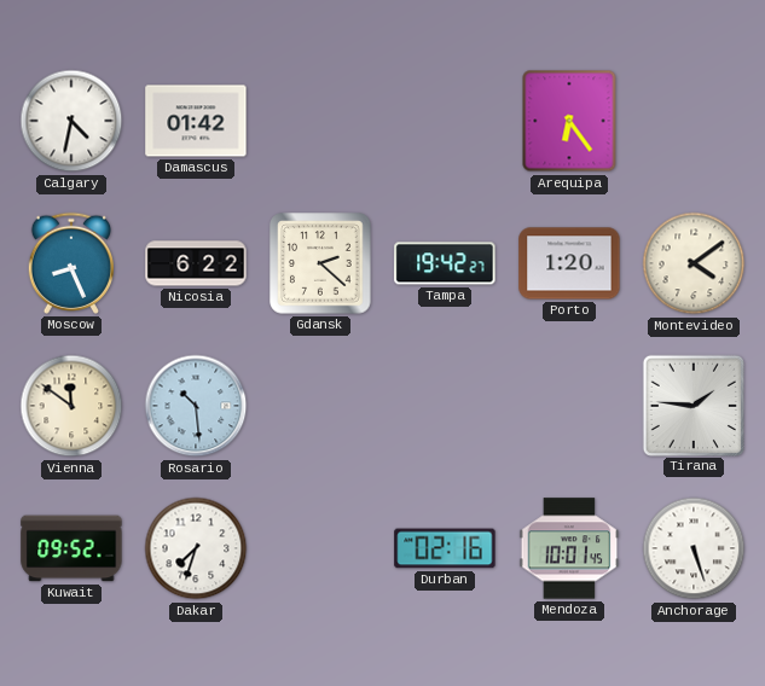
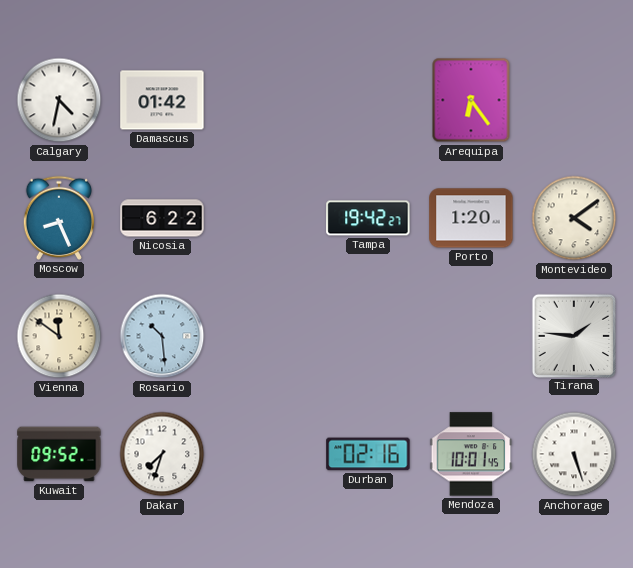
Gdansk: 2:22 -> none
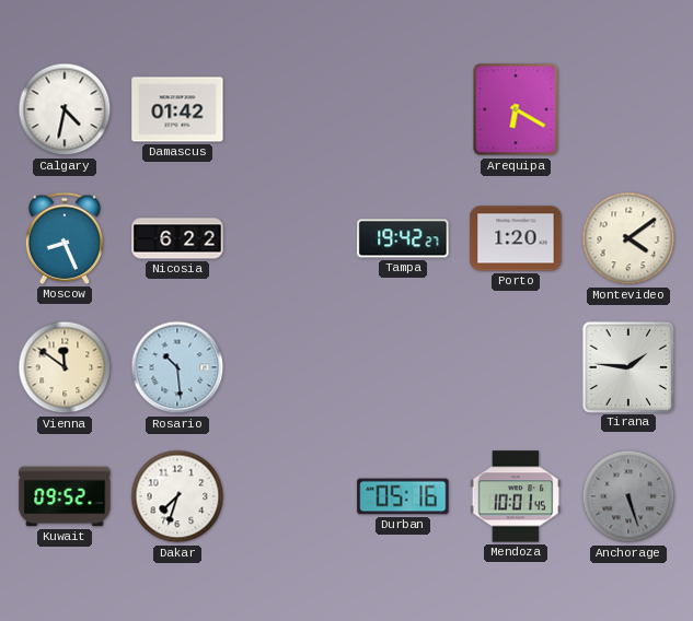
Arequipa: 6:24 -> 6:20
Durban: 02:16 -> 05:16
Anchorage dial: white -> grey
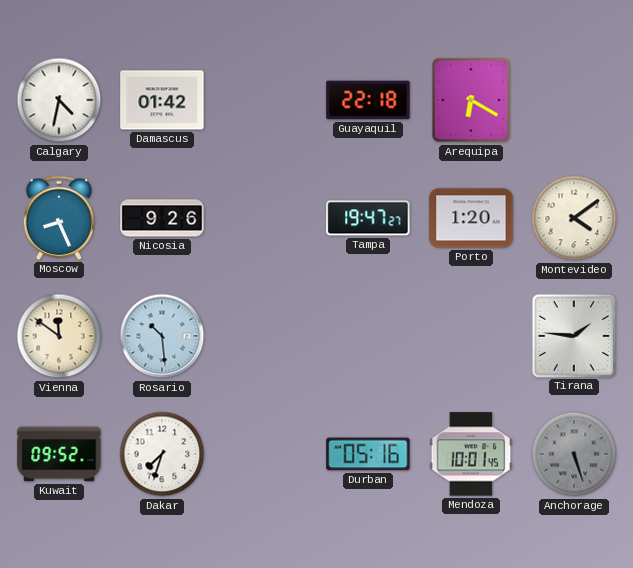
Guayaquil: none -> 22:18
Nicosia: 6:22 -> 9:26
Tampa: 19:42 -> 19:47
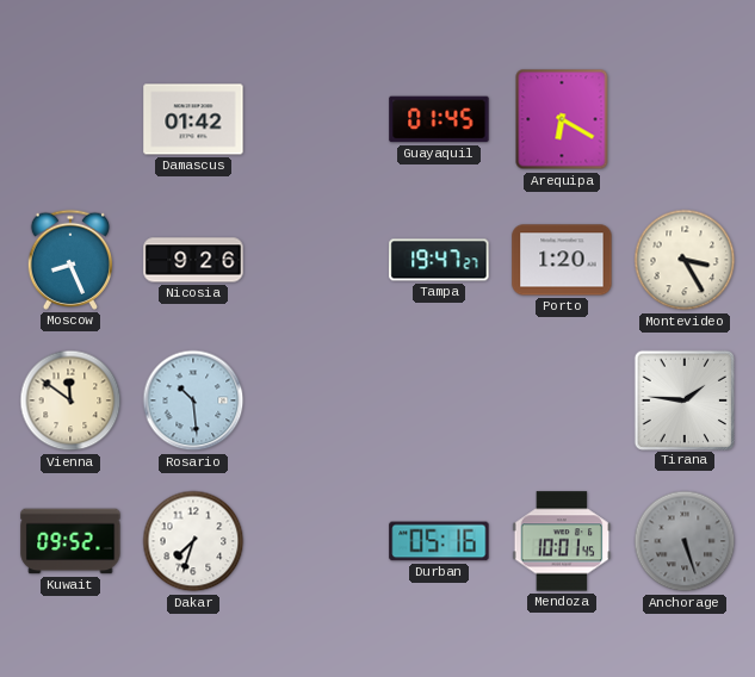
Calgary: 4:32 -> none
Guayaquil: 22:18 -> 01:45
Montevideo: 4:09 -> 3:25
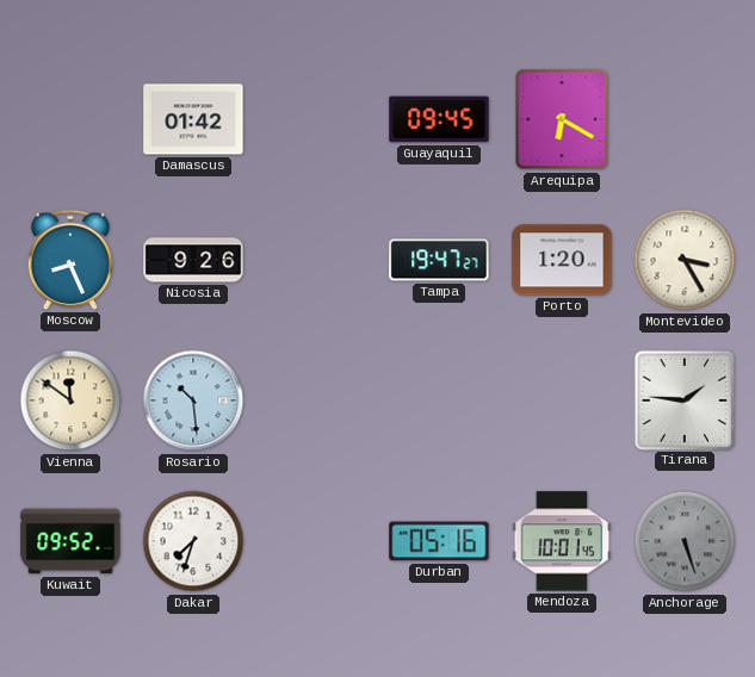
Guayaquil: 01:45 -> 09:45
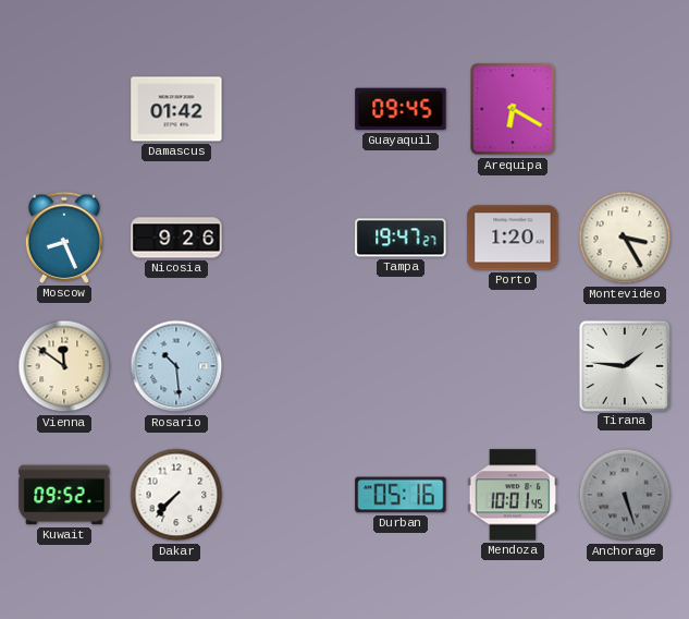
Dakar: 7:33 -> 7:37
